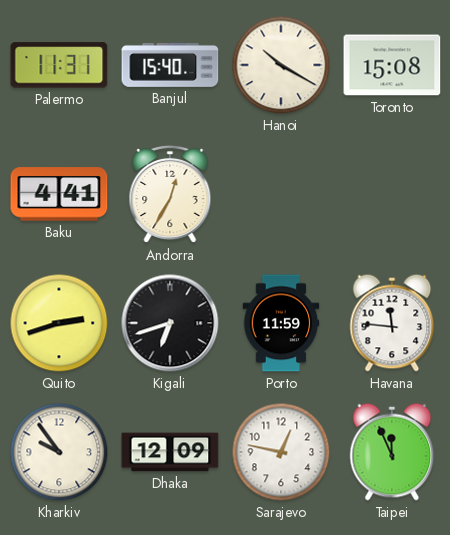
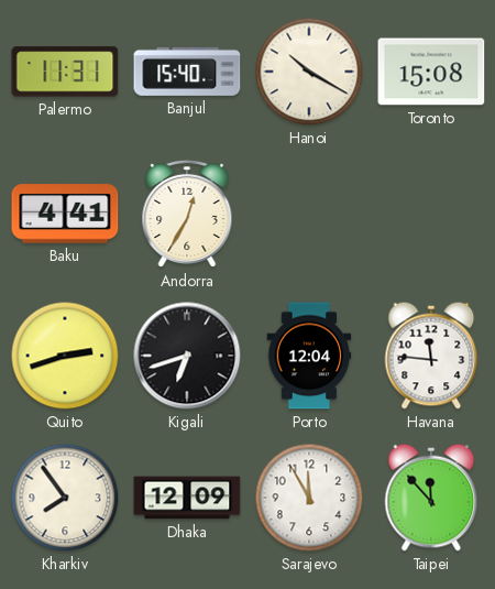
Porto: 11:59 -> 12:04
Kharkiv: 9:54 -> 7:54
Sarajevo: 12:47 -> 11:55
Taipei: 11:56 -> 11:53
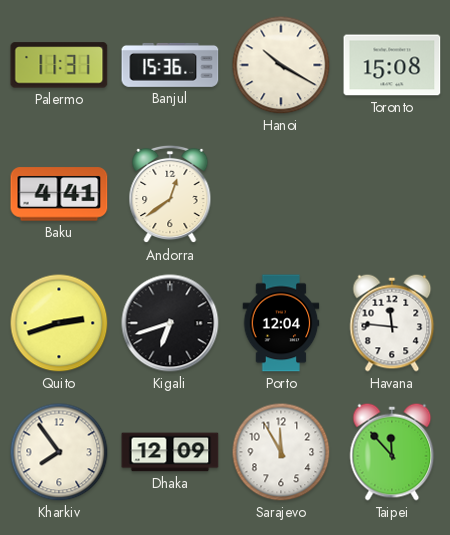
Banjul: 15:40 -> 15:36
Andorra: 12:35 -> 12:39
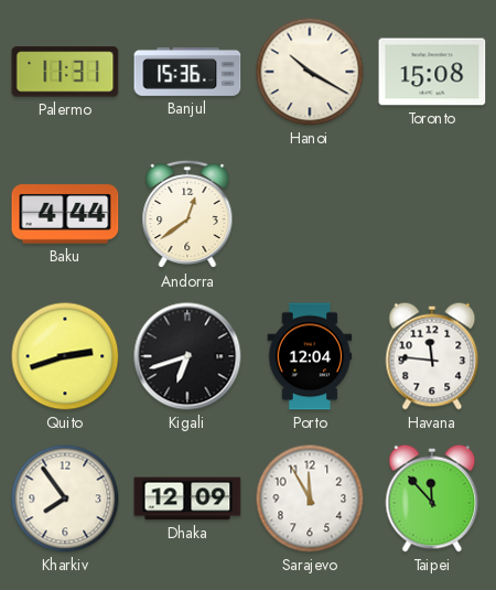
Baku: 4:41 -> 4:44
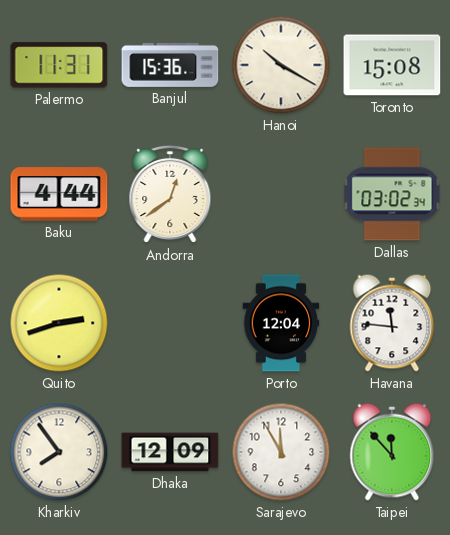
Dallas: none -> 03:02
Kigali: 6:42 -> none
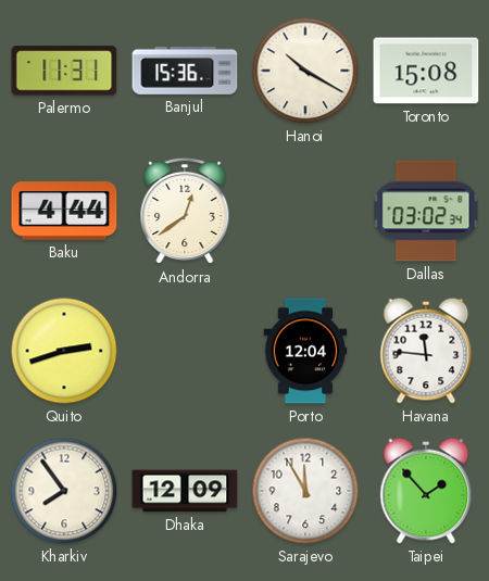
Taipei: 11:53 -> 1:53
